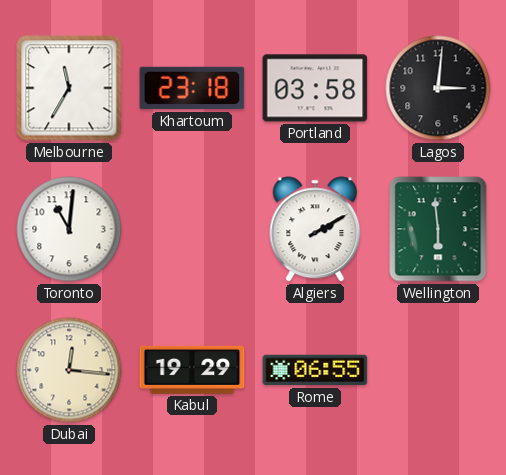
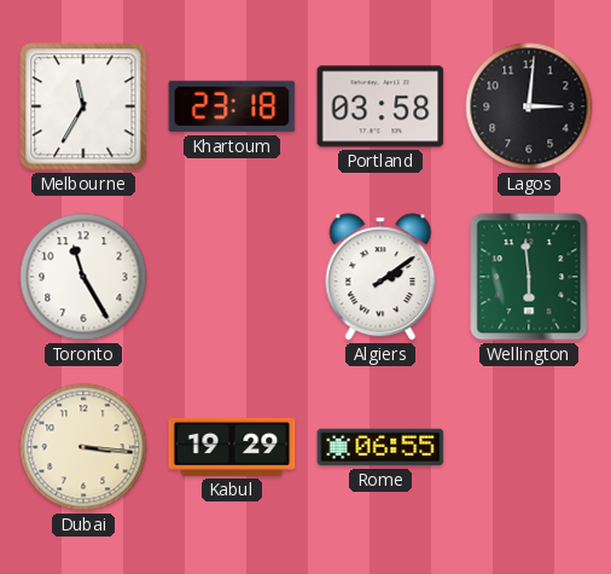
Toronto: 11:01 -> 11:25
Algiers: 2:10 -> 2:09
Dubai: 12:16 -> 3:16
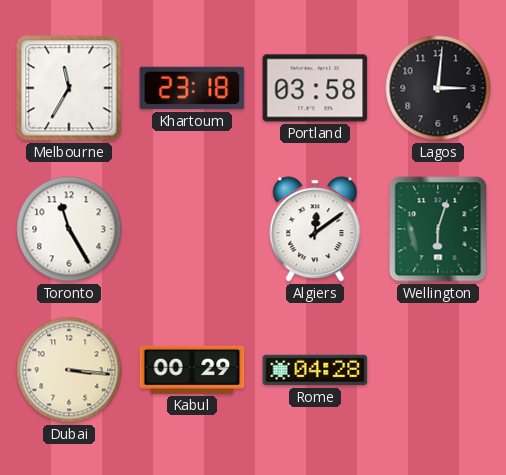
Algiers: 2:09 -> 12:09
Wellington: 5:59 -> 6:03
Kabul: 19:29 -> 00:29
Rome: 06:55 -> 04:28
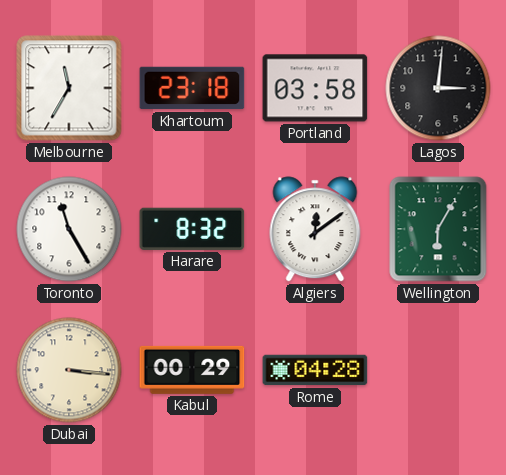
Harare: none -> 8:32
Wellington: 6:03 -> 6:05
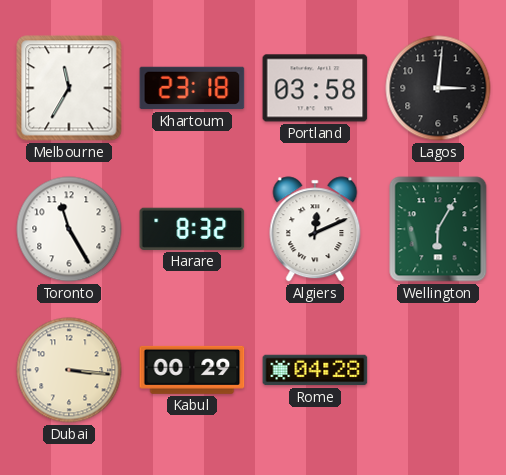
Algiers: 12:09 -> 12:11
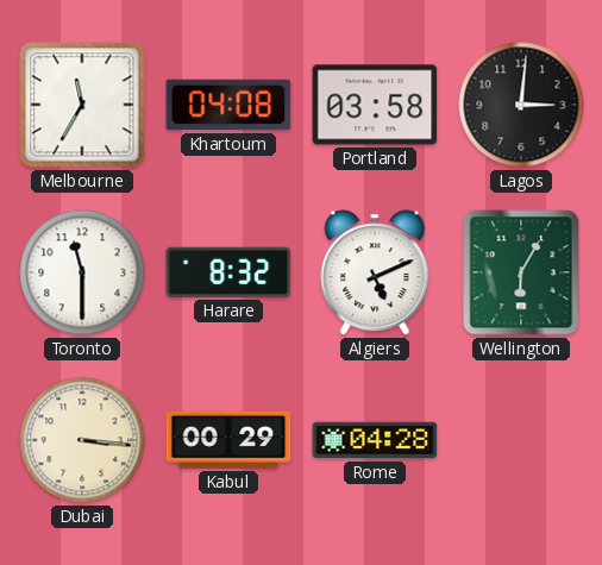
Khartoum: 23:18 -> 04:08
Toronto: 11:25 -> 11:30
Algiers: 12:11 -> 5:11
